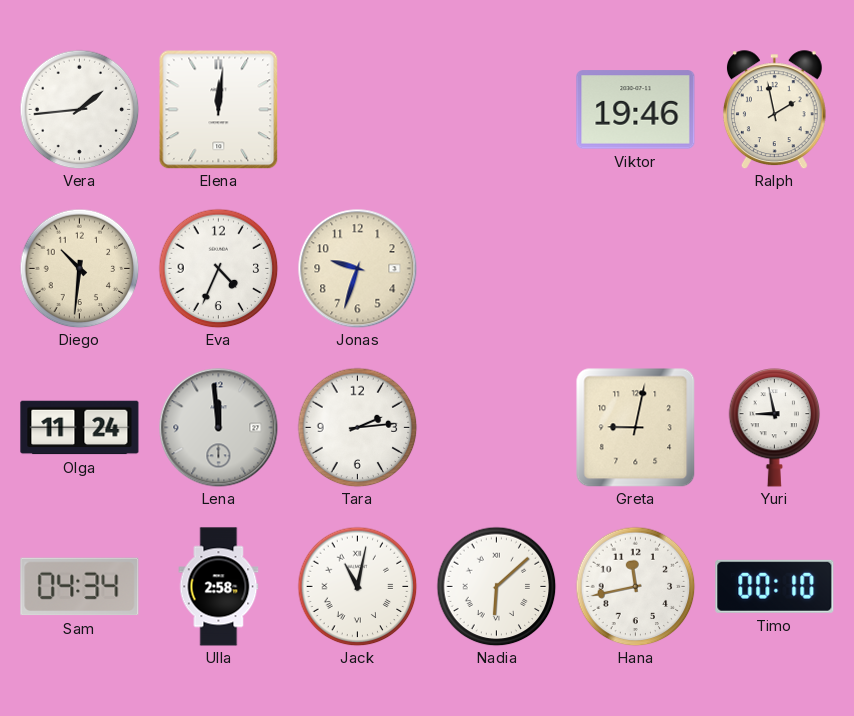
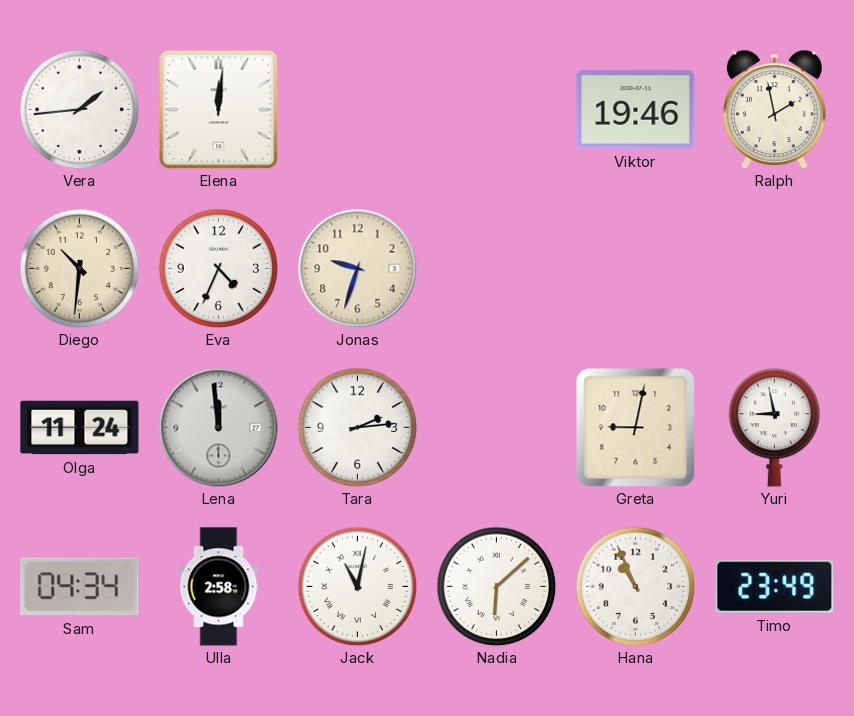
Hana: 11:43 -> 10:56
Timo: 00:10 -> 23:49
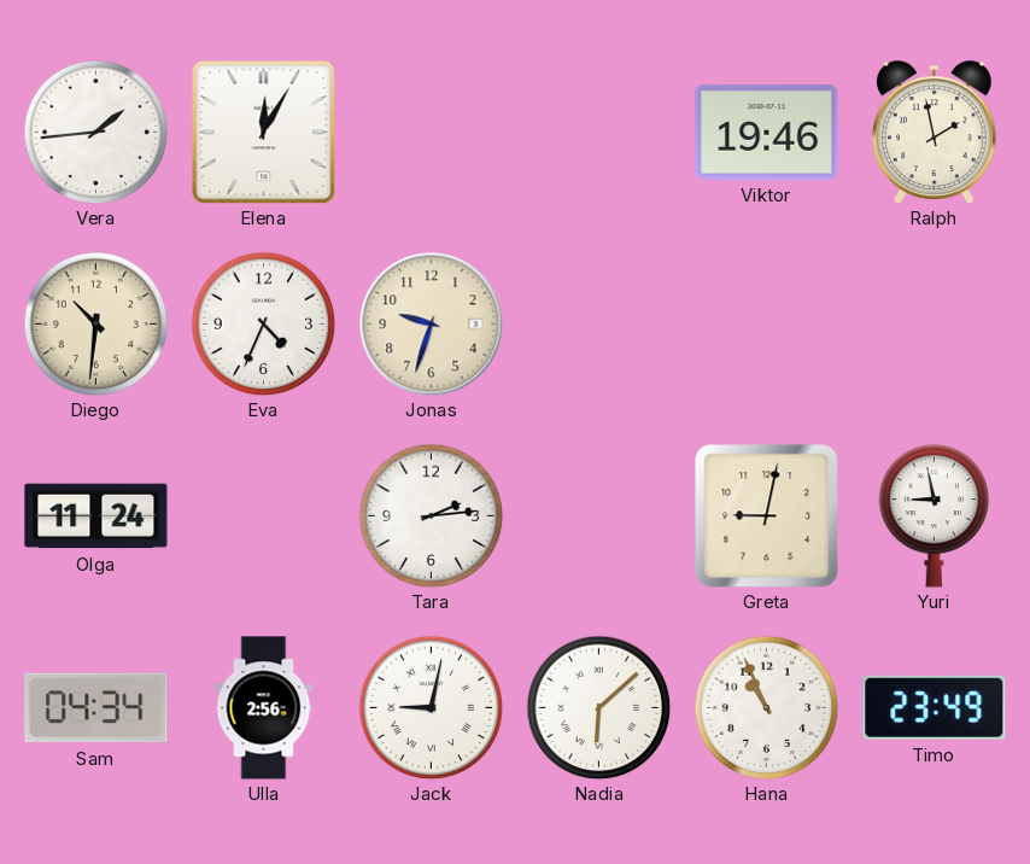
Elena: 12:01 -> 12:05
Lena: 11:59 -> none
Ulla: 2:58 -> 2:56
Jack: 11:02 -> 9:02
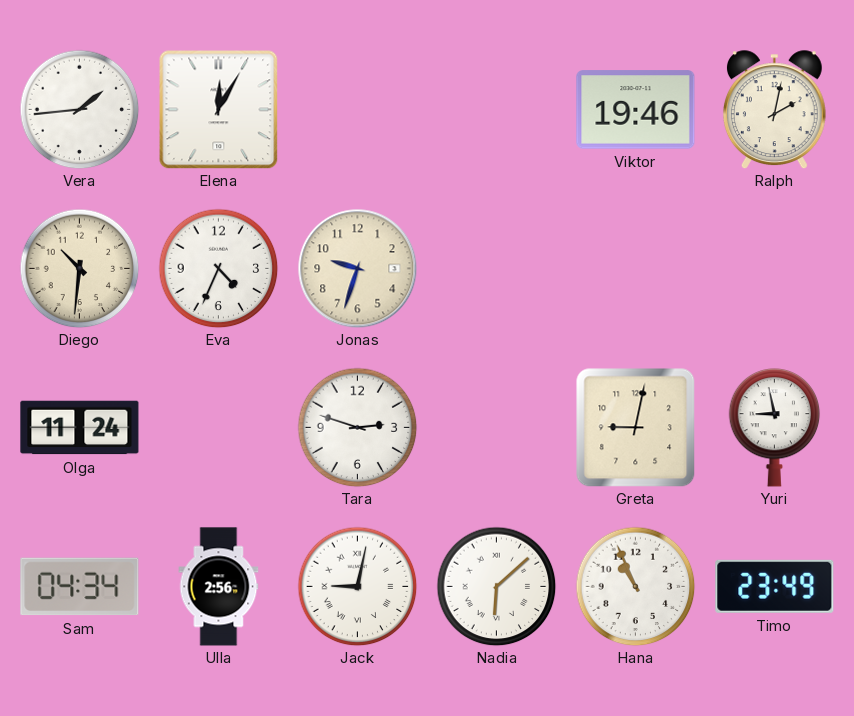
Ralph: 1:58 -> 2:02
Tara: 2:14 -> 2:48
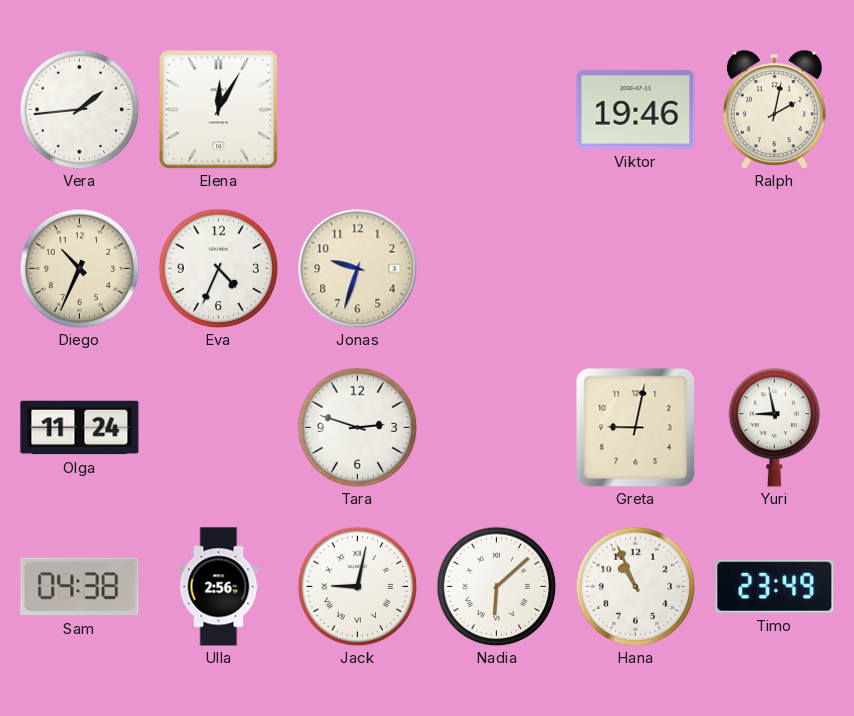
Diego: 10:31 -> 10:34
Sam: 04:34 -> 04:38
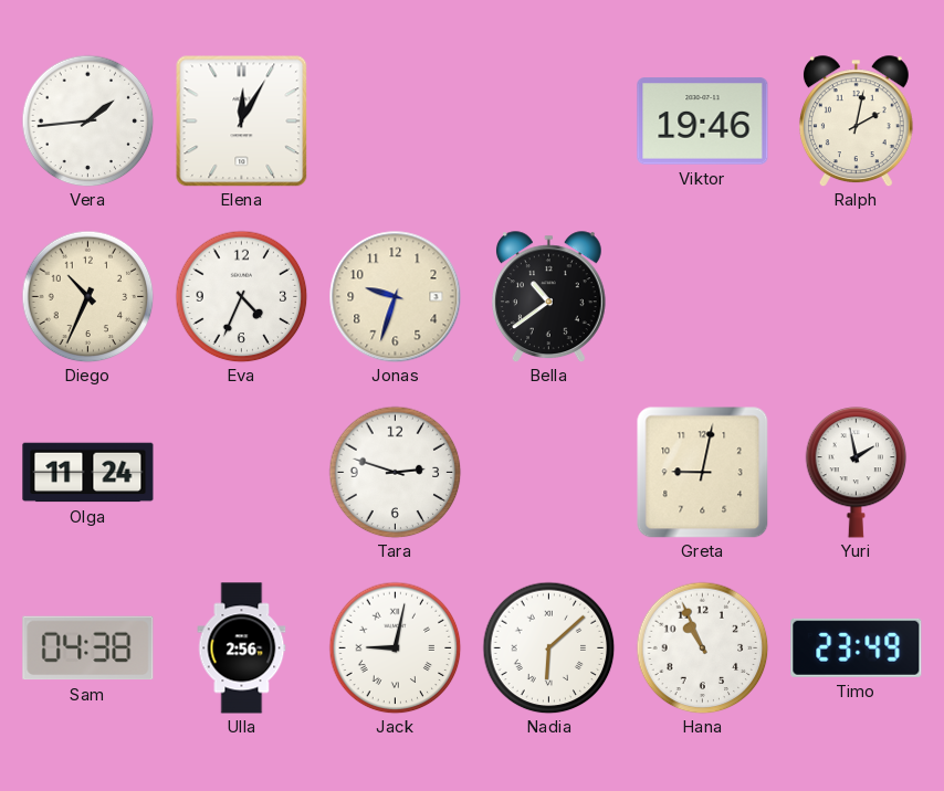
Bella: none -> 10:39
Yuri: 8:58 -> 1:58
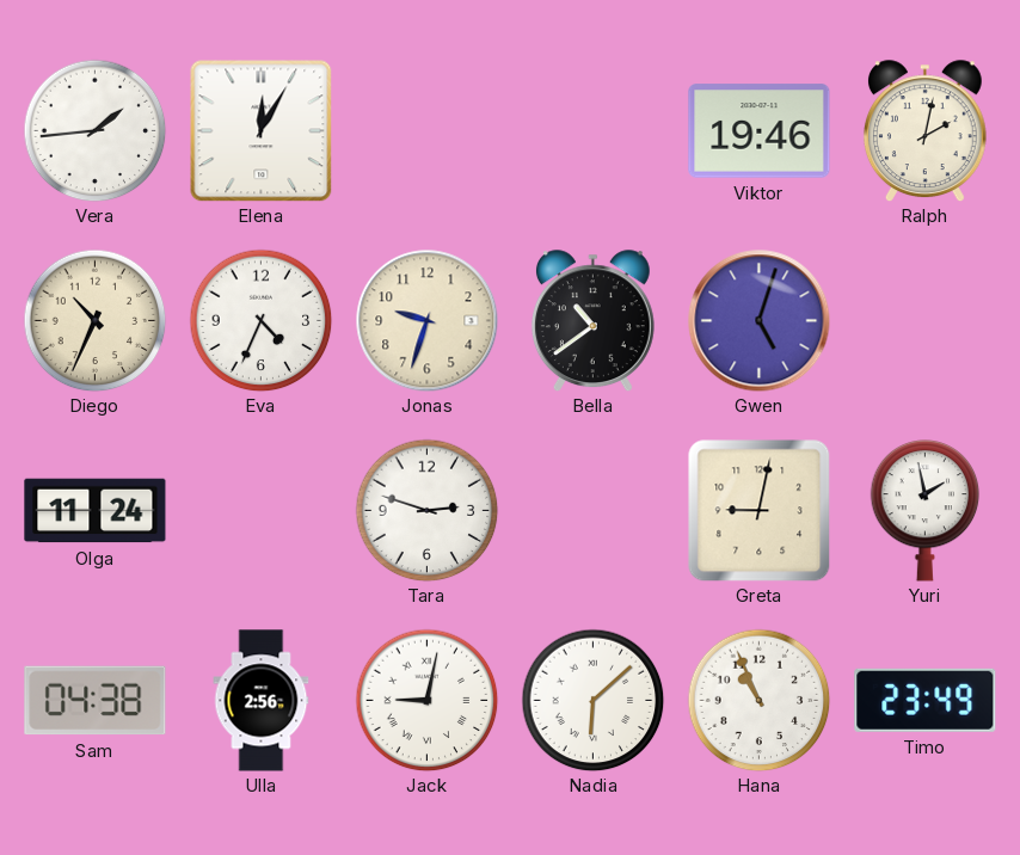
Gwen: none -> 5:03
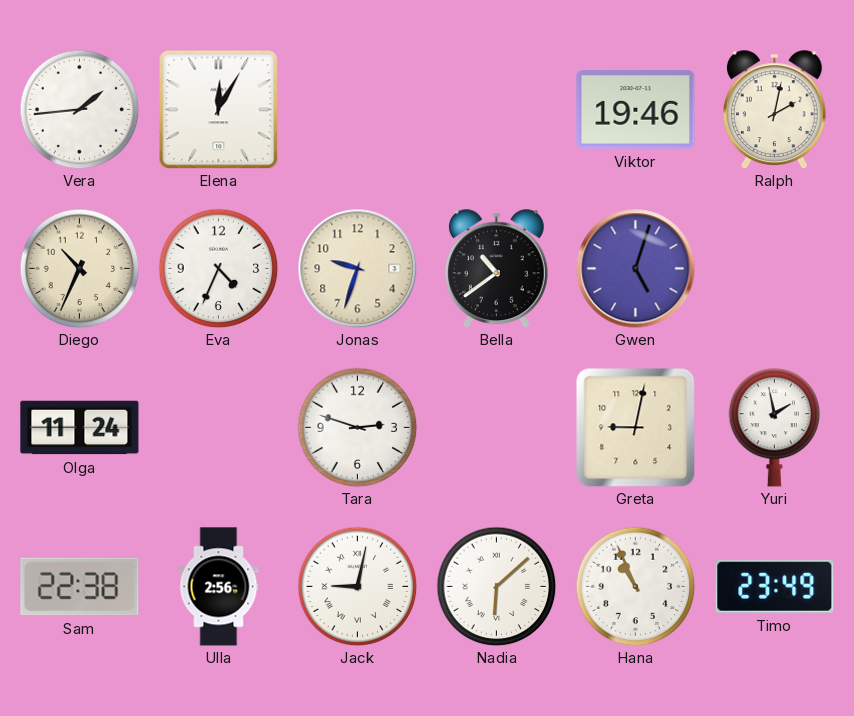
Sam: 04:38 -> 22:38
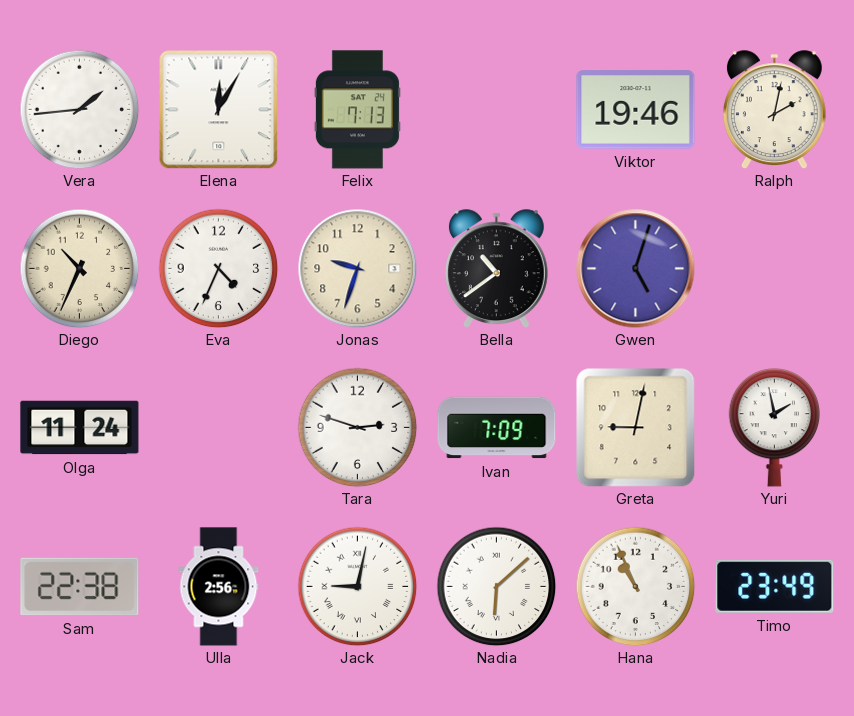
Felix: none -> 7:13
Ivan: none -> 7:09
